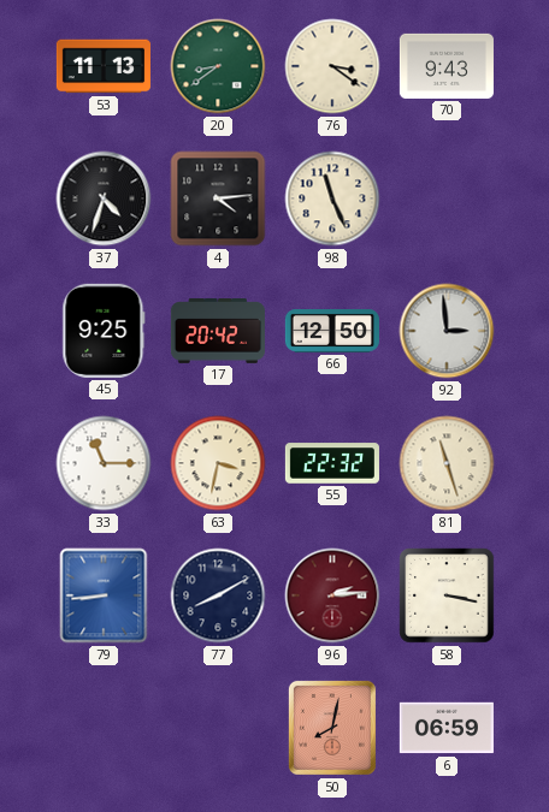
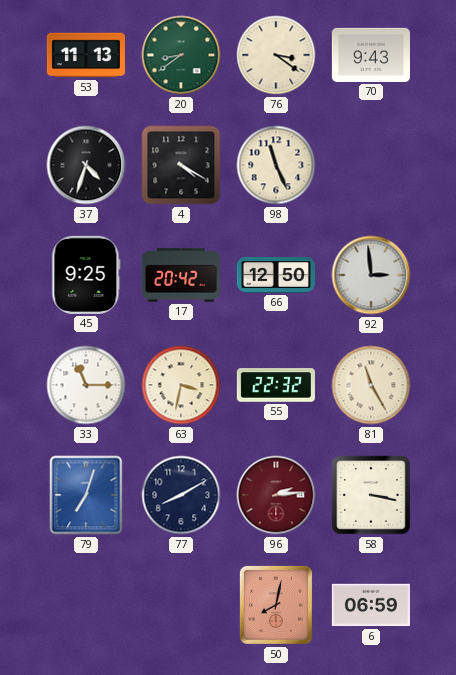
4: 4:14 -> 4:20
81: 11:27 -> 11:25
79: 8:44 -> 7:03
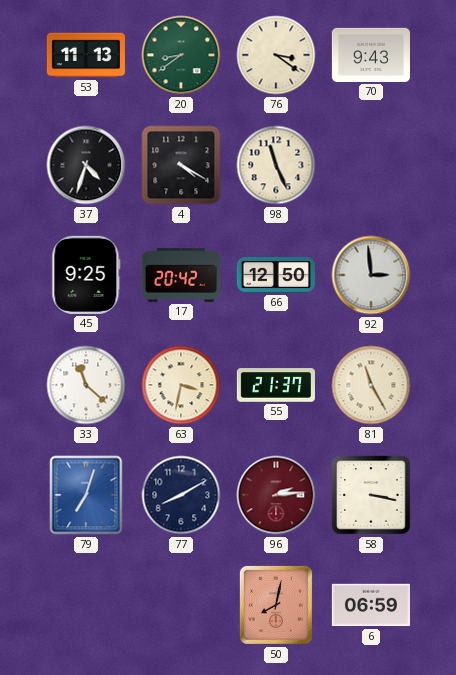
33: 11:15 -> 11:22
55: 22:32 -> 21:37
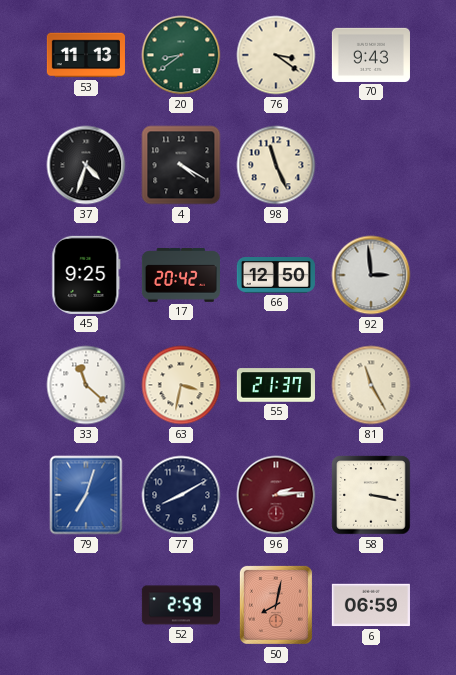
52: none -> 2:59
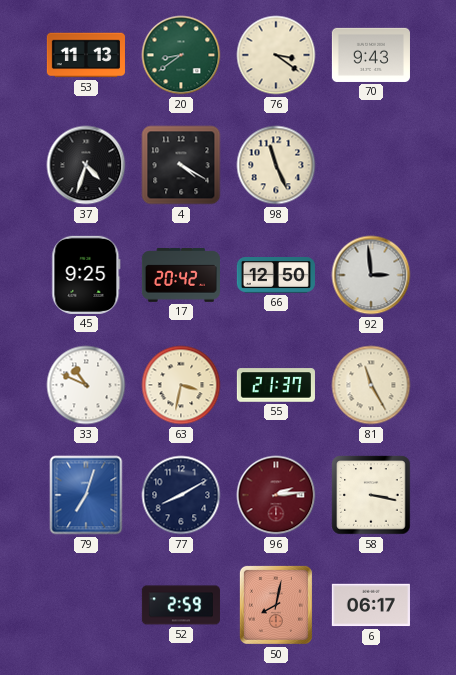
33: 11:22 -> 10:49
6: 06:59 -> 06:17
